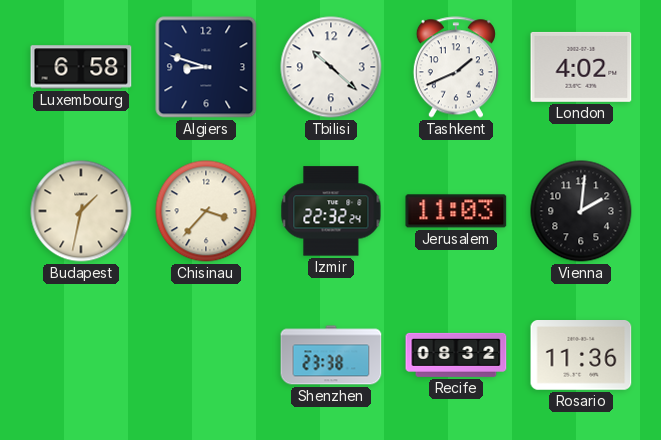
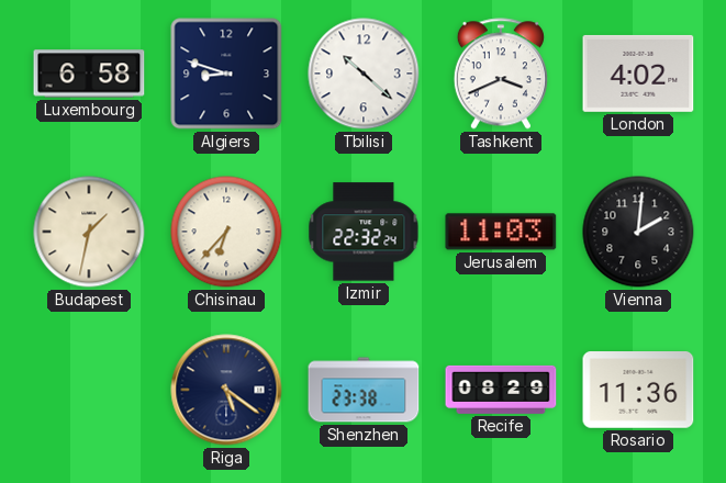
Tashkent: 1:41 -> 3:41
Chisinau: 3:37 -> 6:37
Riga: none -> 5:21
Recife: 08:32 -> 08:29
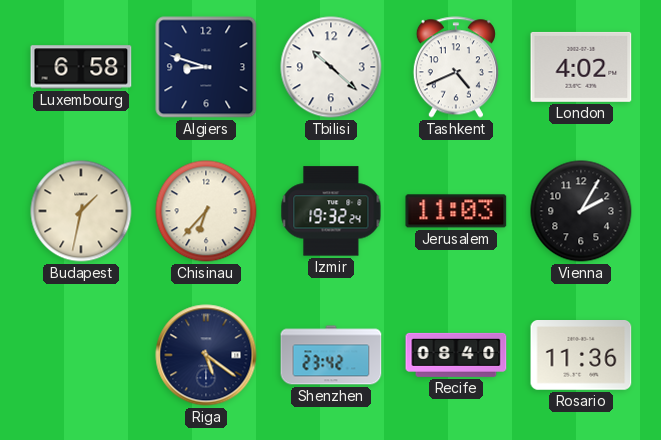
Tashkent: 3:41 -> 4:41
Izmir: 22:32 -> 19:32
Vienna: 2:01 -> 2:05
Shenzhen: 23:38 -> 23:42
Recife: 08:29 -> 08:40
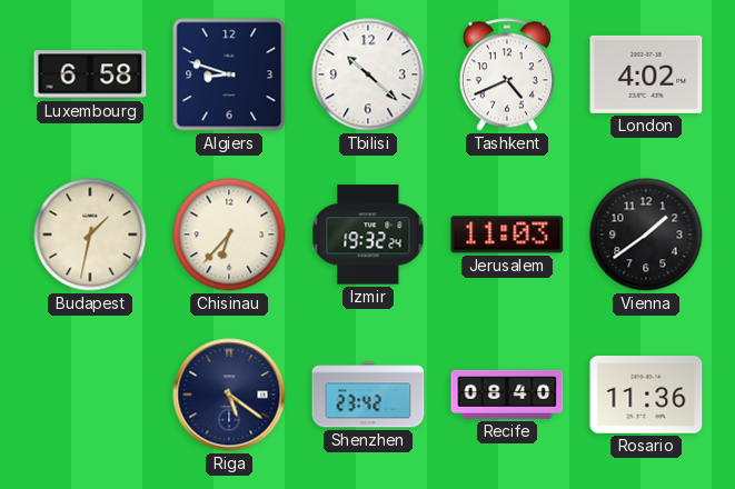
Vienna: 2:05 -> 1:39
